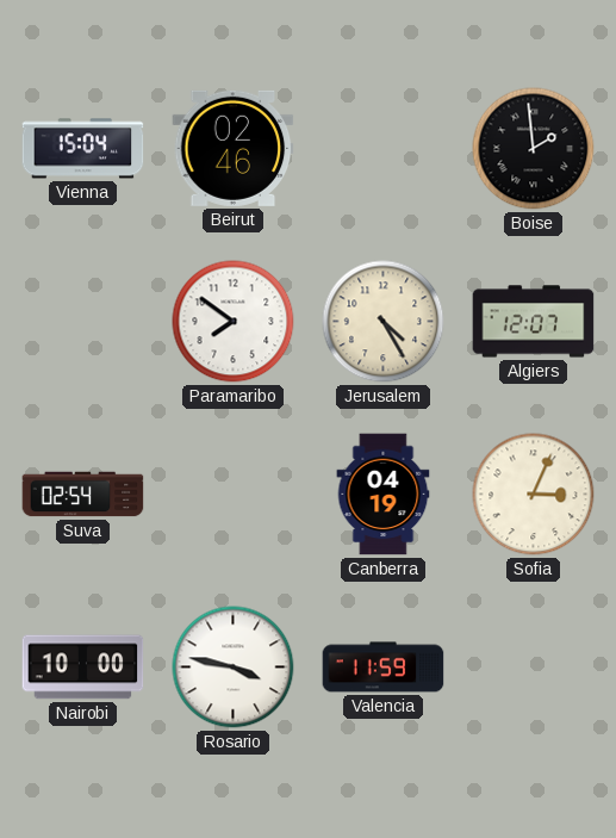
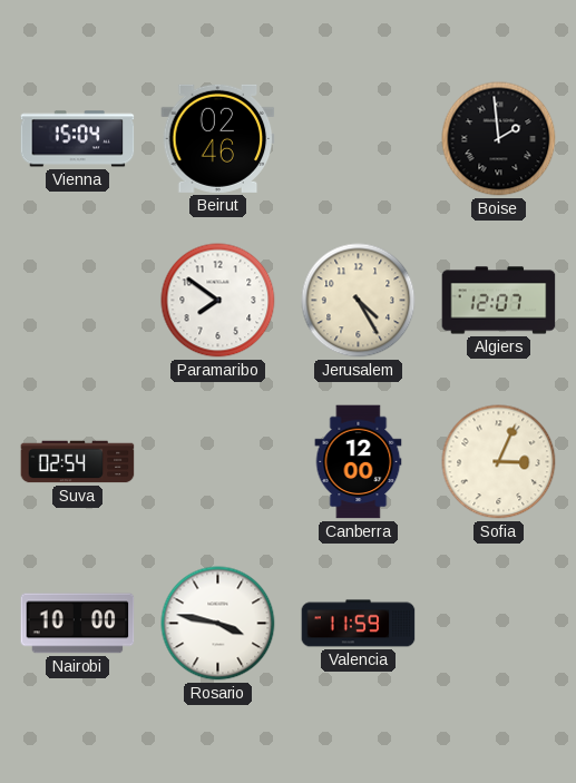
Canberra: 04:19 -> 12:00
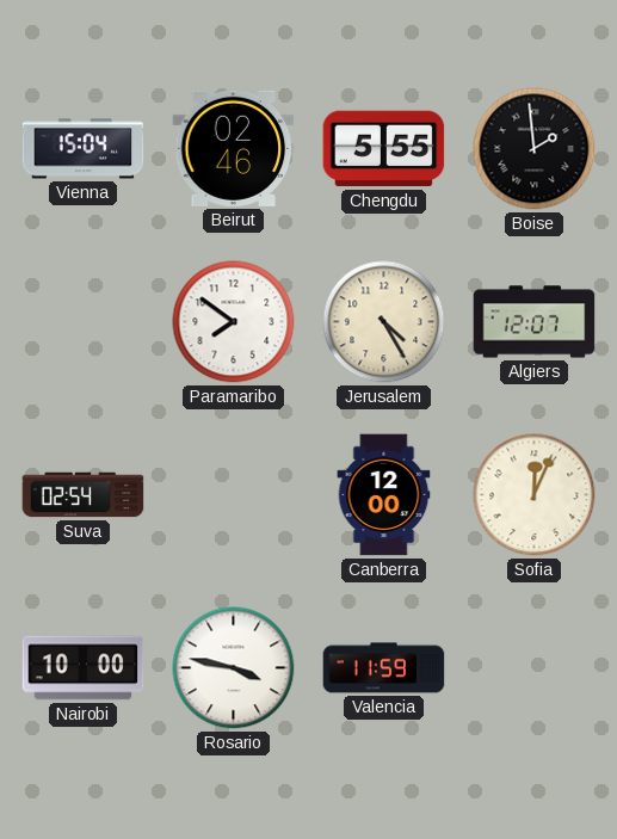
Chengdu: none -> 5:55
Sofia: 3:04 -> 12:04
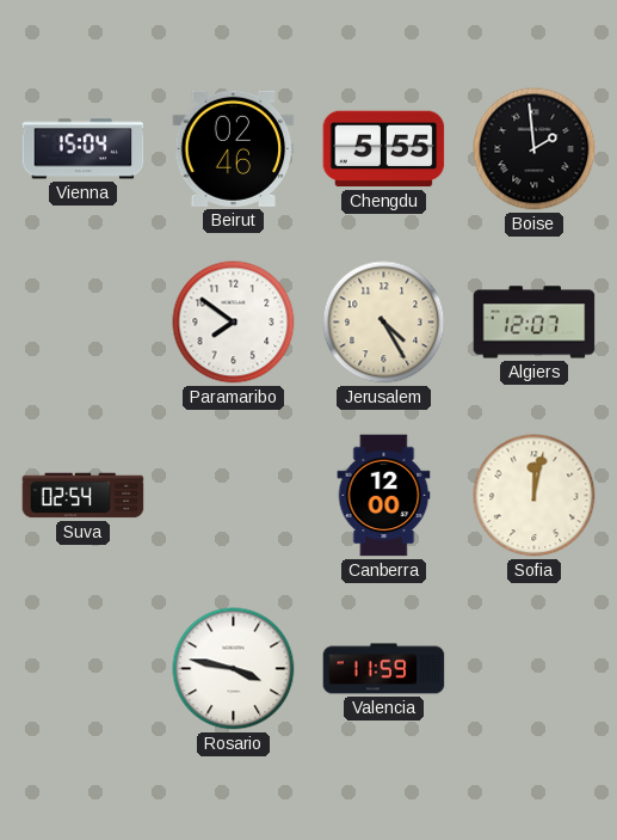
Sofia: 12:04 -> 12:02
Nairobi: 10:00 -> none
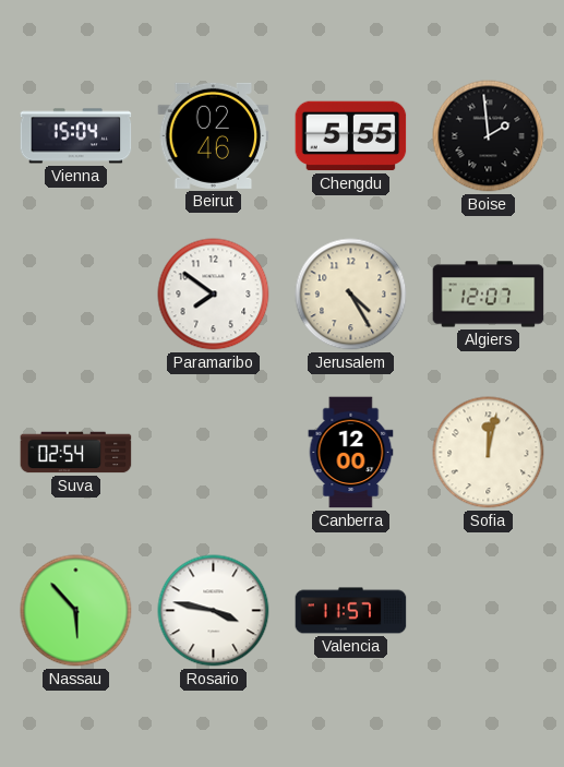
Nassau: none -> 5:53
Valencia: 11:59 -> 11:57
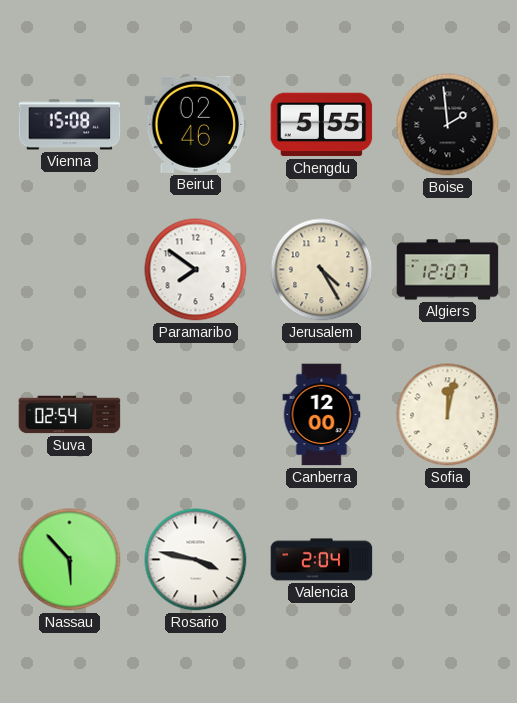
Vienna: 15:04 -> 15:08
Valencia: 11:57 -> 2:04
